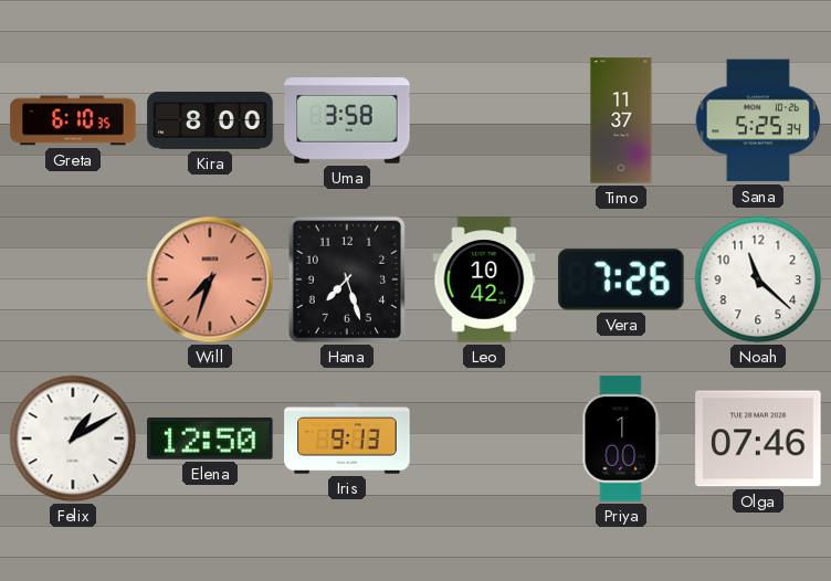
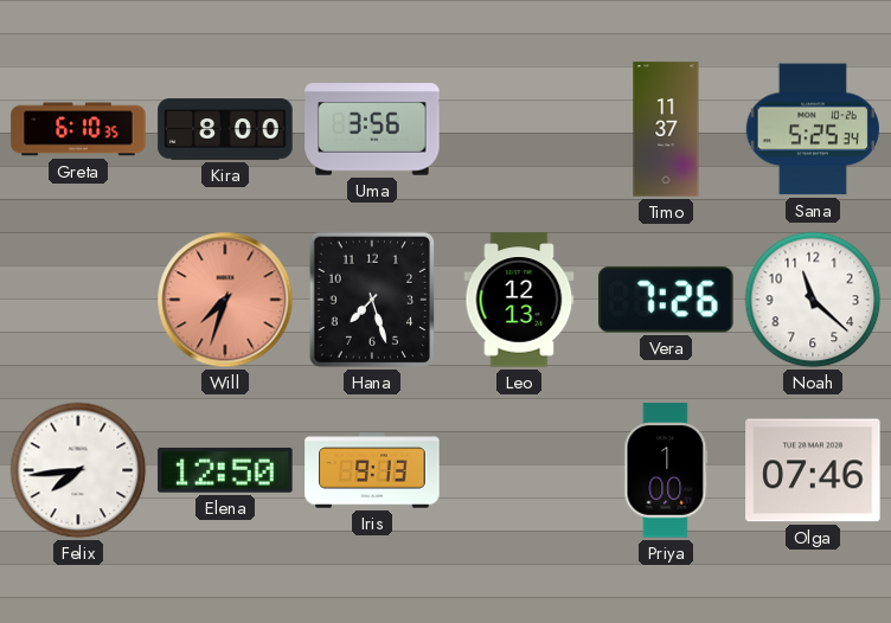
Uma: 3:58 -> 3:56
Leo: 10:42 -> 12:13
Felix: 1:10 -> 7:44
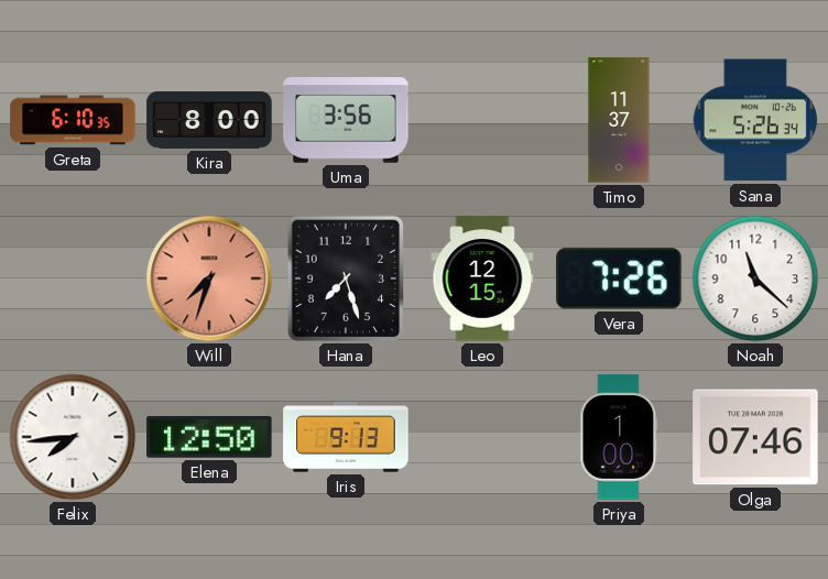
Sana: 5:25 -> 5:26
Leo: 12:13 -> 12:15
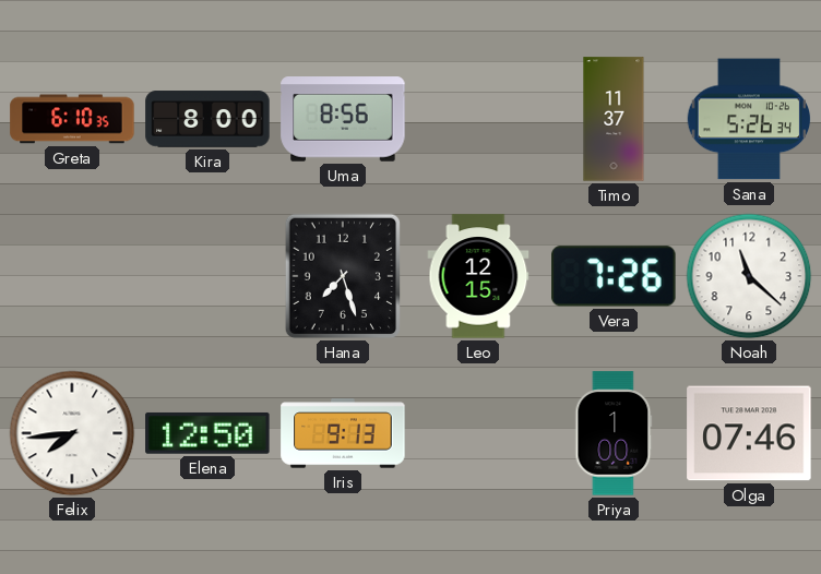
Uma: 3:56 -> 8:56
Will: 7:33 -> none
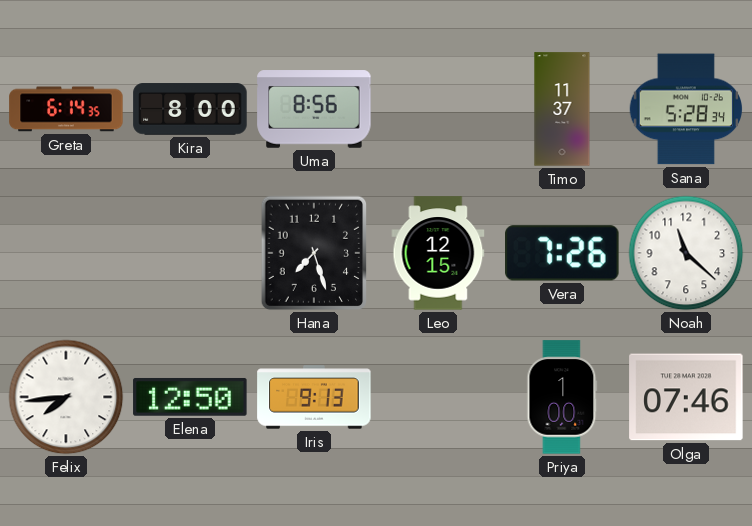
Greta: 6:10 -> 6:14
Sana: 5:26 -> 5:28
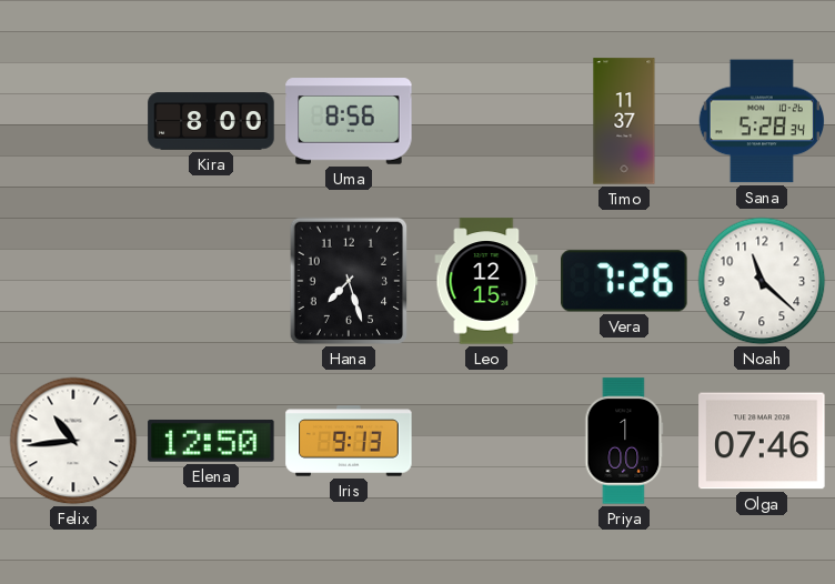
Greta: 6:14 -> none
Felix: 7:44 -> 10:44
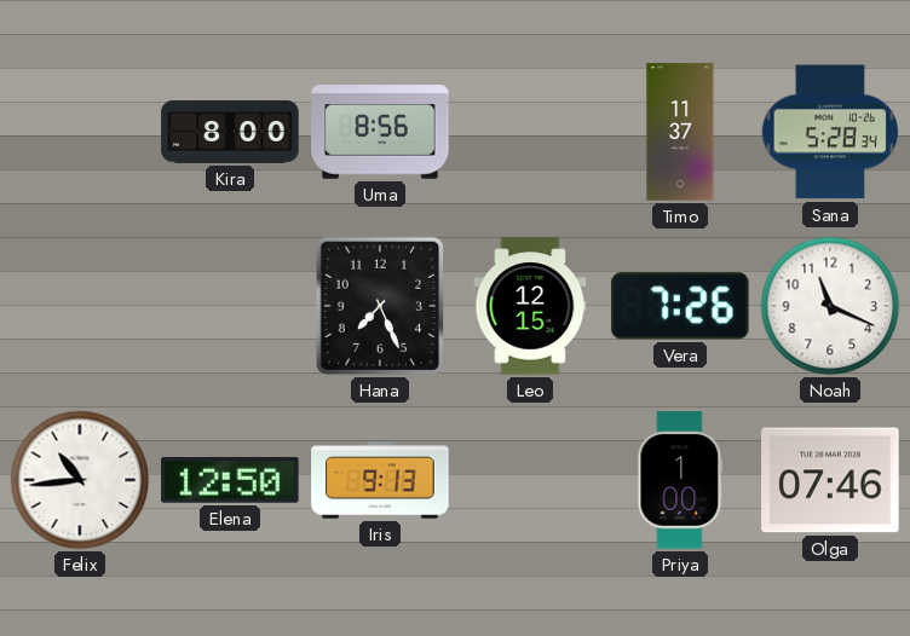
Hana: 7:27 -> 7:26
Noah: 11:22 -> 11:19
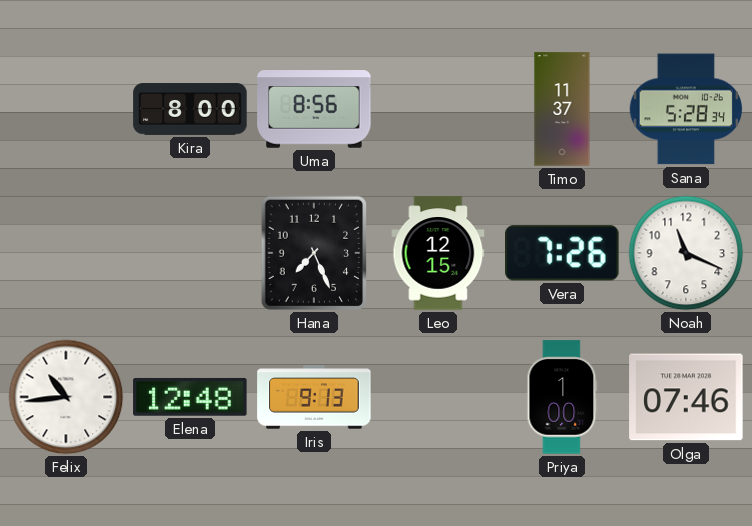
Elena: 12:50 -> 12:48
